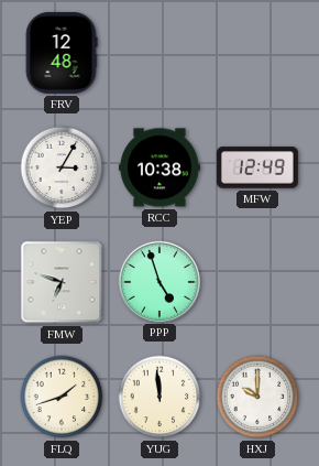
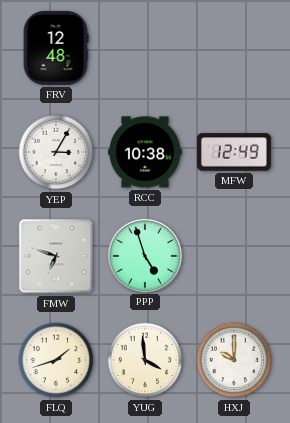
YUG: 11:59 -> 3:59
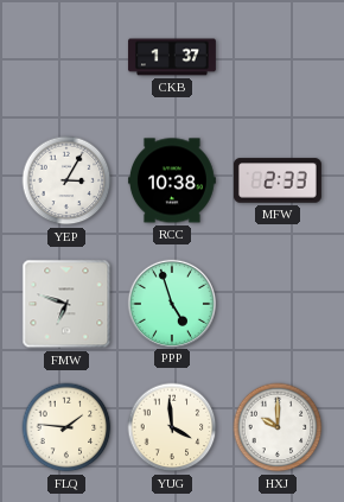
FRV: 12:48 -> none
CKB: none -> 1:37
MFW: 12:49 -> 2:33
FLQ: 1:42 -> 1:46
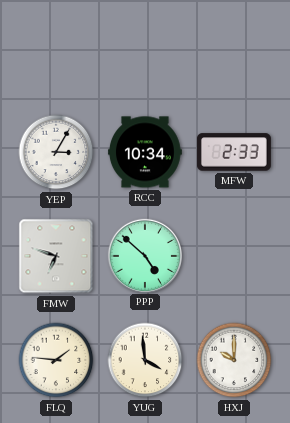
CKB: 1:37 -> none
RCC: 10:38 -> 10:34
PPP: 4:57 -> 4:52
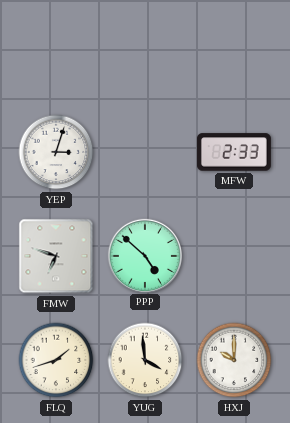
YEP: 3:05 -> 3:03
RCC: 10:34 -> none
FLQ: 1:46 -> 1:42
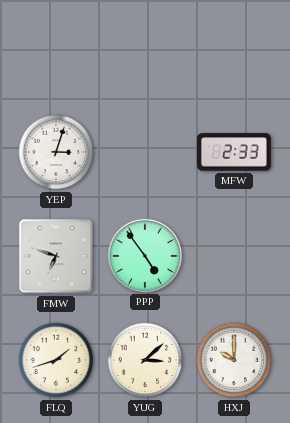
PPP: 4:52 -> 4:54
YUG: 3:59 -> 3:08
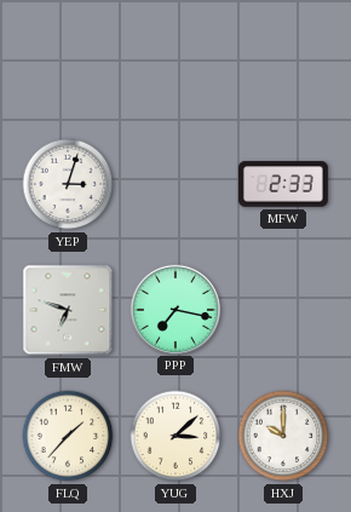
PPP: 4:54 -> 7:17
FLQ: 1:42 -> 1:37
